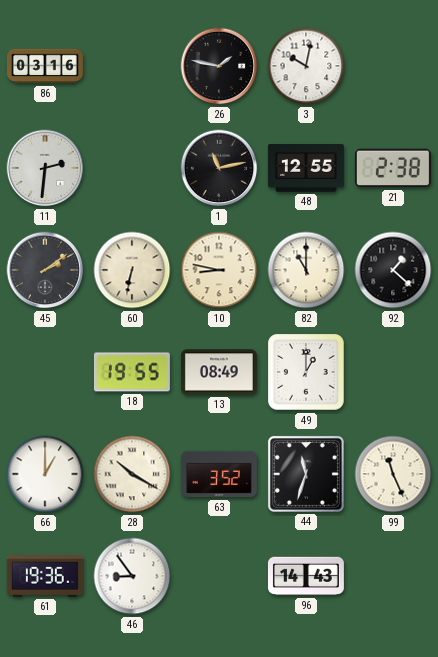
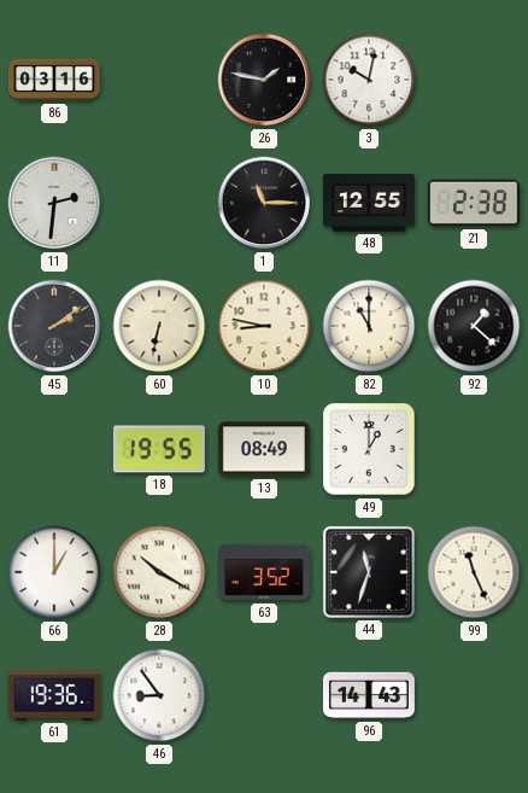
1: 11:13 -> 11:15
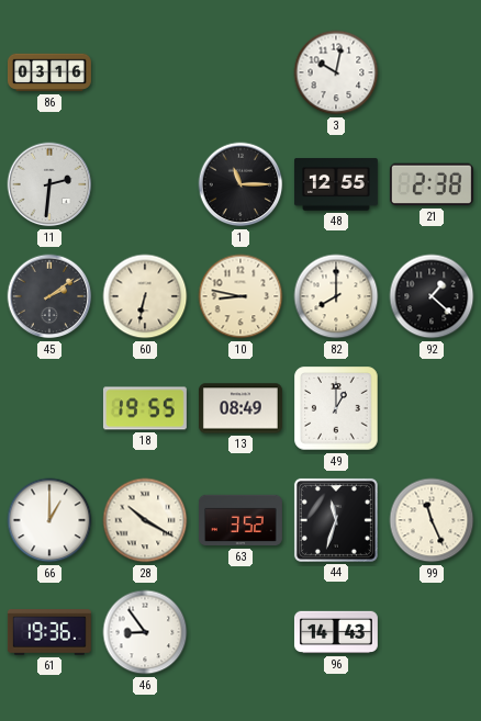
26: 1:47 -> none
82: 11:00 -> 8:00
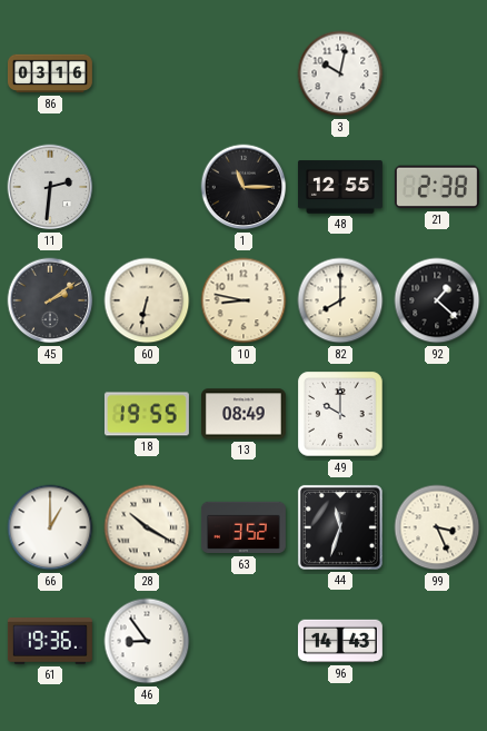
49: 1:00 -> 10:00
99: 11:26 -> 3:26
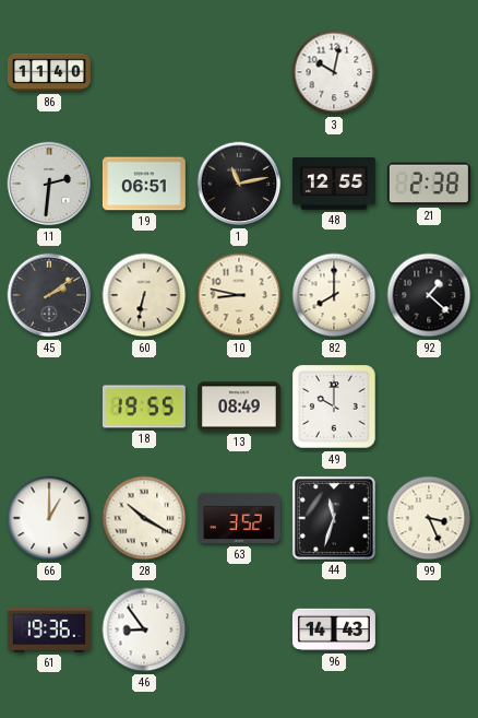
86: 03:16 -> 11:40
19: none -> 06:51
1: 11:15 -> 11:13
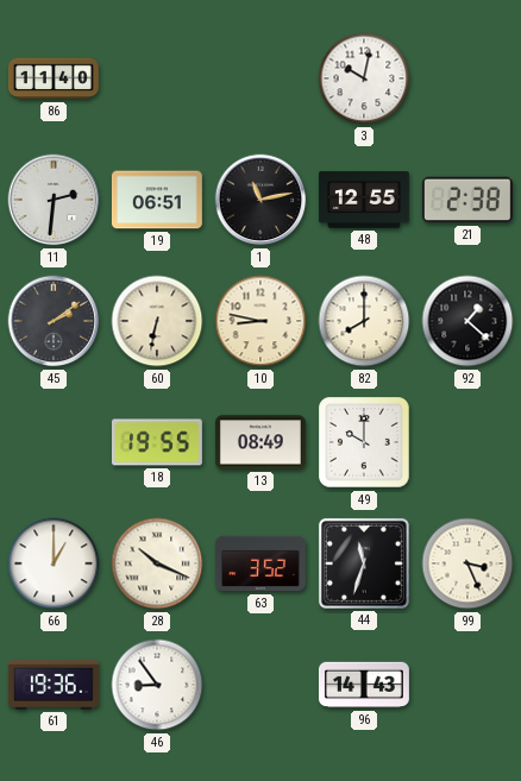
28: 10:20 -> 10:19
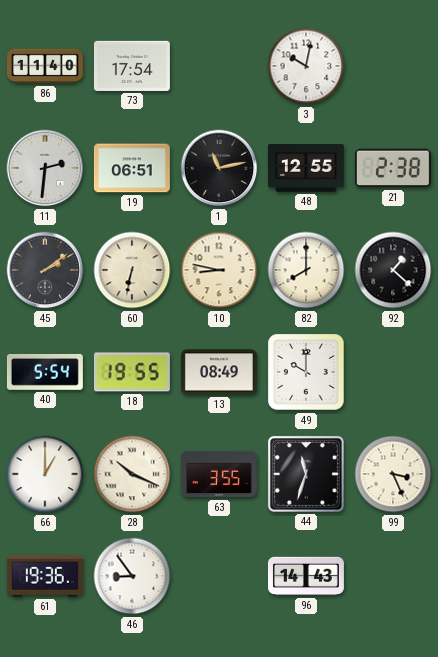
73: none -> 17:54
40: none -> 5:54
63: 3:52 -> 3:55
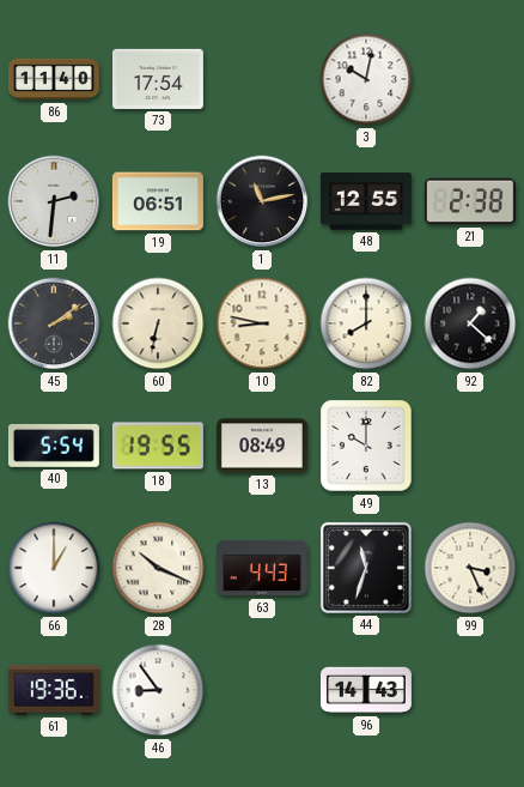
63: 3:55 -> 4:43
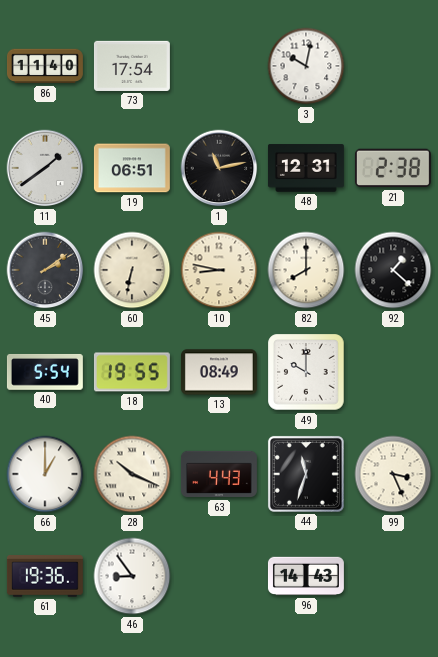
11: 2:31 -> 1:39
48: 12:55 -> 12:31
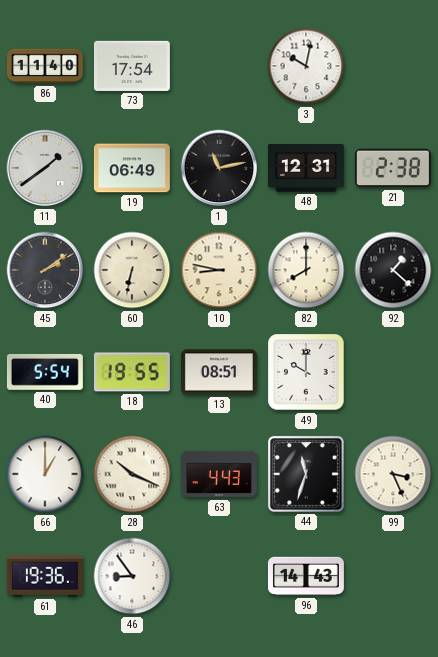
19: 06:51 -> 06:49
13: 08:49 -> 08:51
